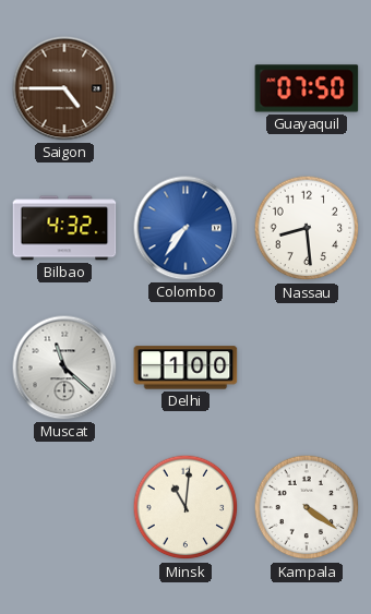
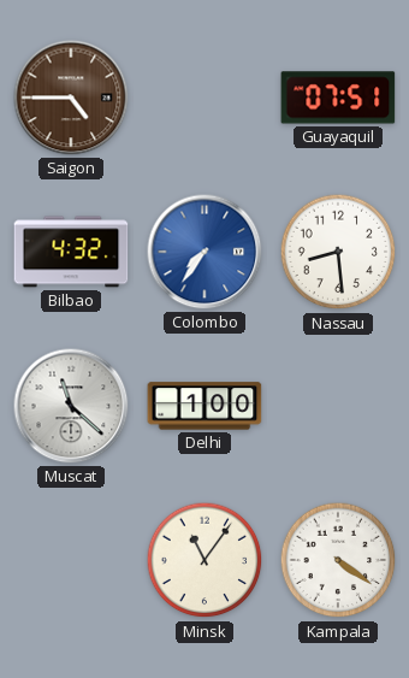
Guayaquil: 07:50 -> 07:51
Minsk: 11:01 -> 11:06
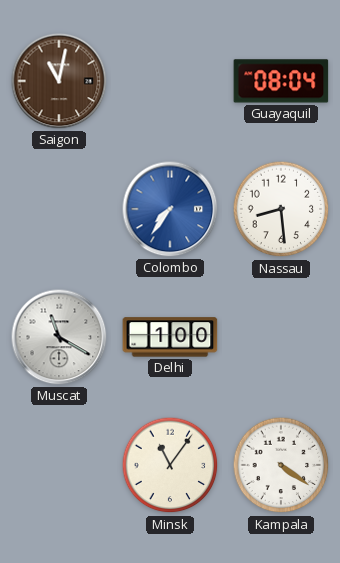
Saigon: 4:45 -> 11:02
Guayaquil: 07:51 -> 08:04
Bilbao: 4:32 -> none
Muscat: 11:22 -> 11:20
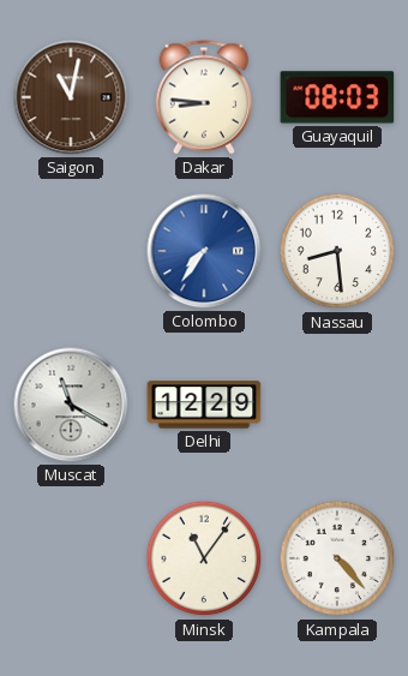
Dakar: none -> 8:46
Guayaquil: 08:04 -> 08:03
Delhi: 1:00 -> 12:29
Kampala: 4:21 -> 4:23
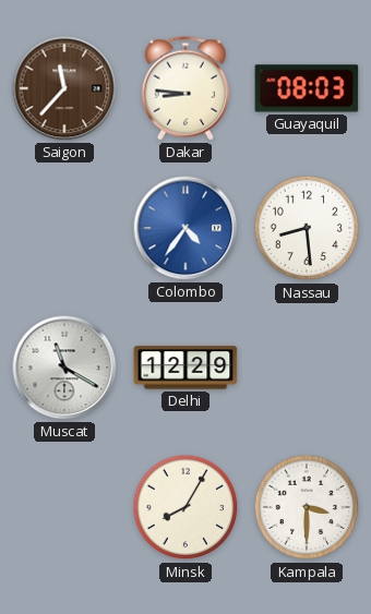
Saigon: 11:02 -> 11:37
Colombo: 7:36 -> 4:36
Minsk: 11:06 -> 8:05
Kampala: 4:23 -> 3:30
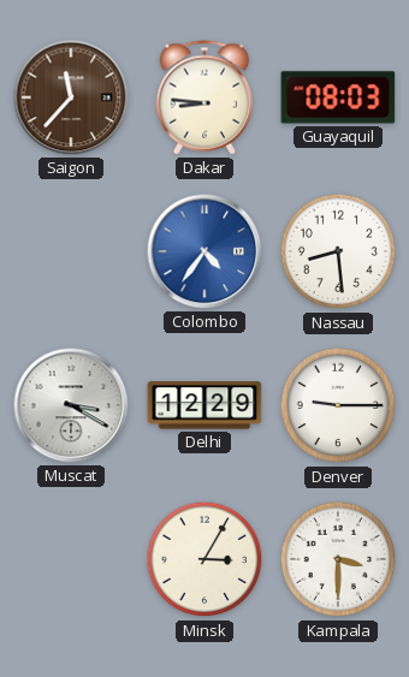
Muscat: 11:20 -> 3:20
Denver: none -> 9:15
Minsk: 8:05 -> 3:05
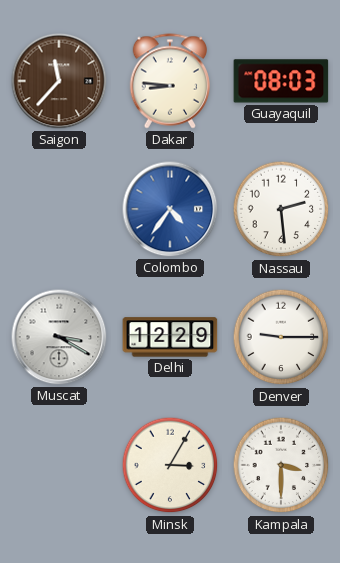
Nassau: 8:29 -> 2:29
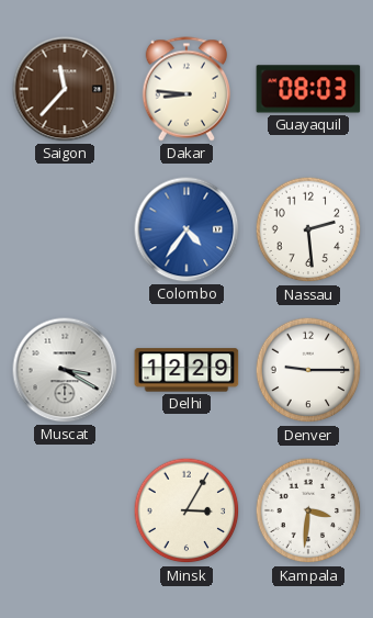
Kampala: 3:30 -> 3:31
